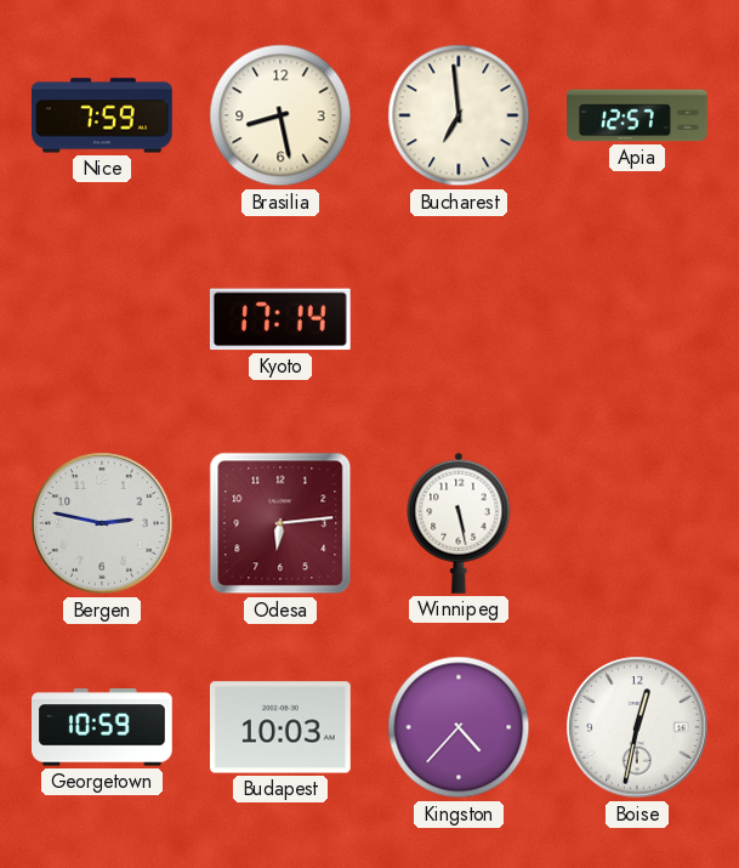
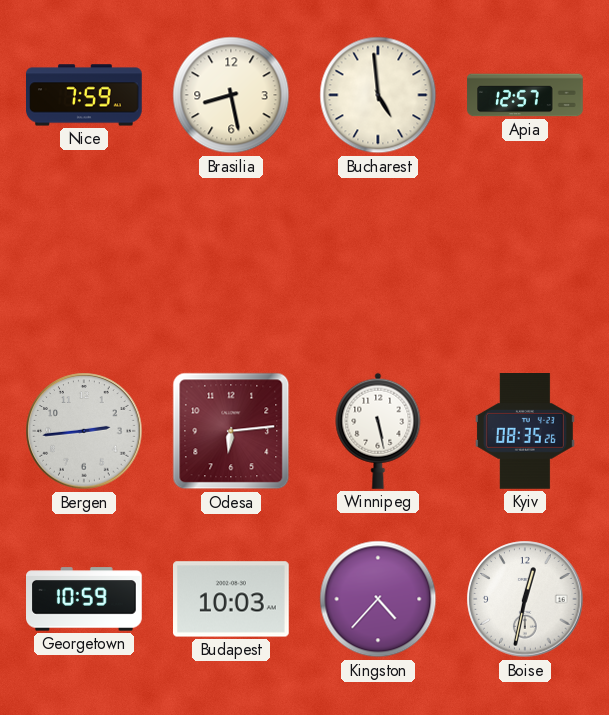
Bucharest: 6:59 -> 4:59
Kyoto: 17:14 -> none
Bergen: 2:47 -> 2:44
Kyiv: none -> 08:35
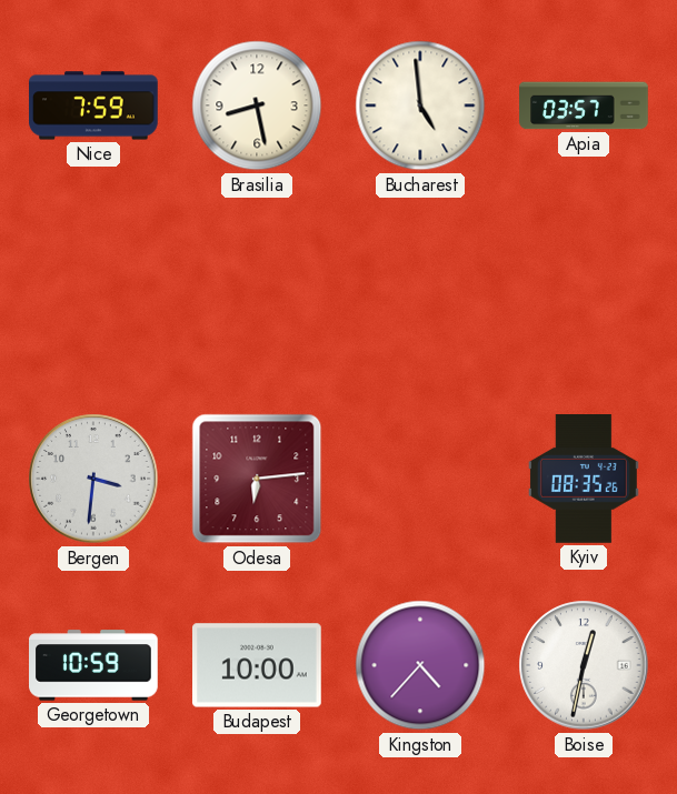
Apia: 12:57 -> 03:57
Bergen: 2:44 -> 3:31
Winnipeg: 5:28 -> none
Budapest: 10:03 -> 10:00
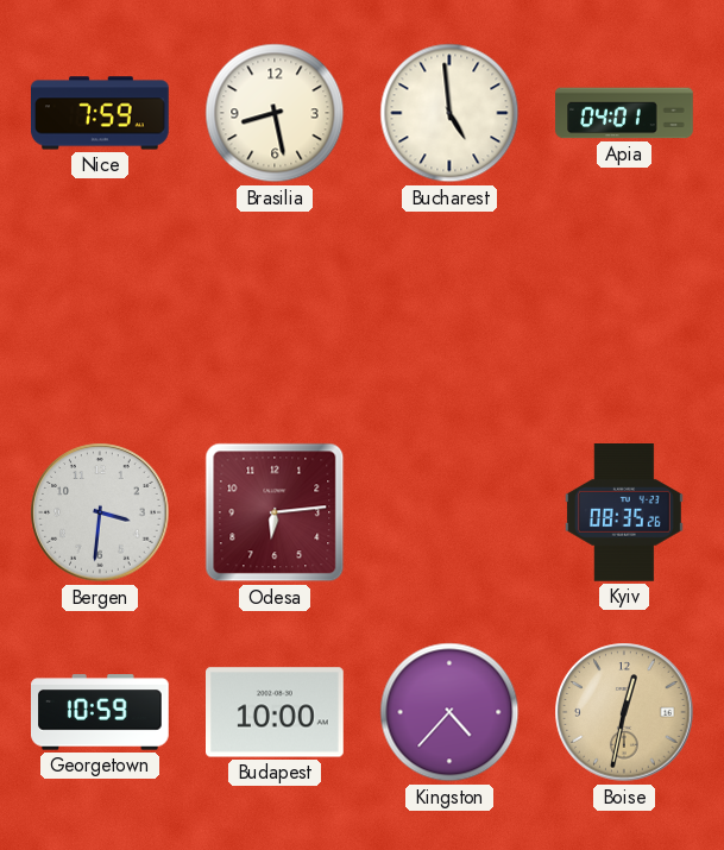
Apia: 03:57 -> 04:01
Boise dial: white -> champagne
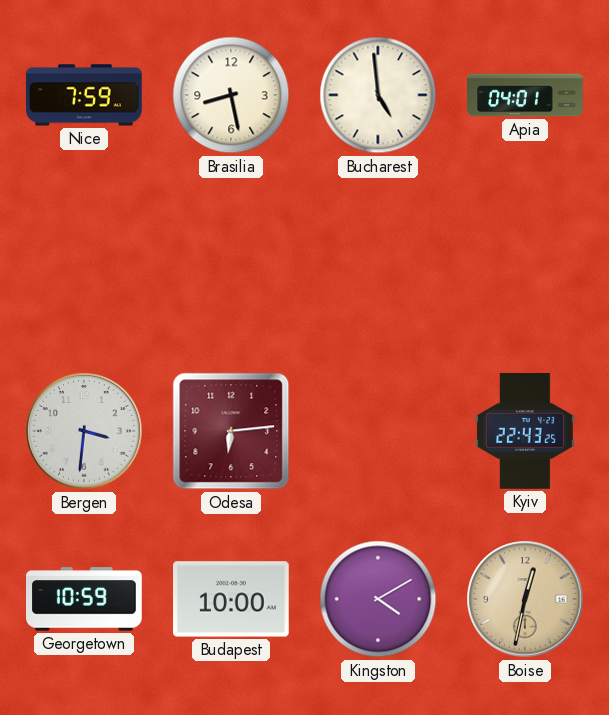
Kyiv: 08:35 -> 22:43
Kingston: 4:37 -> 4:10
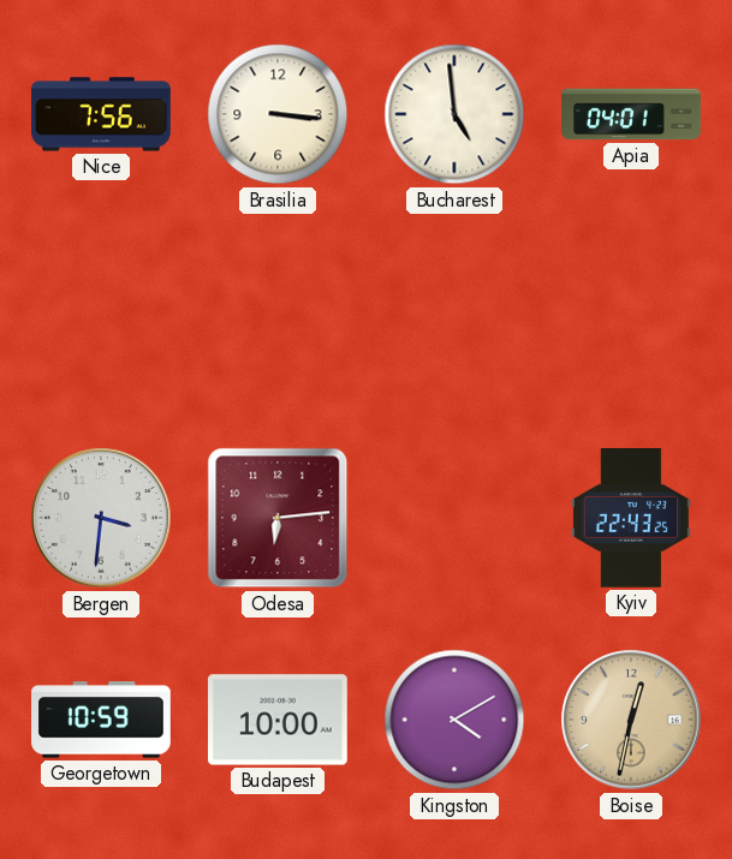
Nice: 7:59 -> 7:56
Brasilia: 8:28 -> 3:16
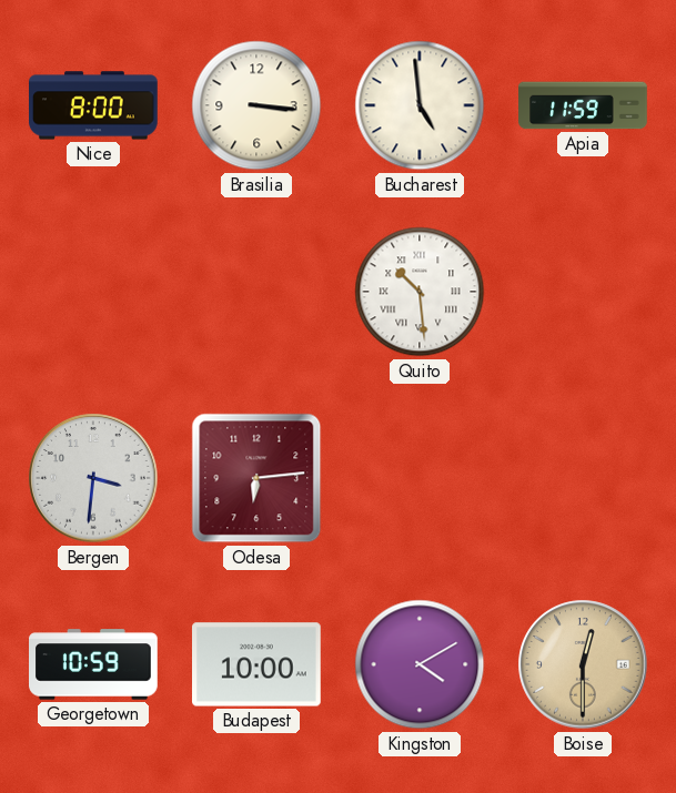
Nice: 7:56 -> 8:00
Apia: 04:01 -> 11:59
Quito: none -> 10:29
Kyiv: 22:43 -> none
Boise: 12:32 -> 12:30
